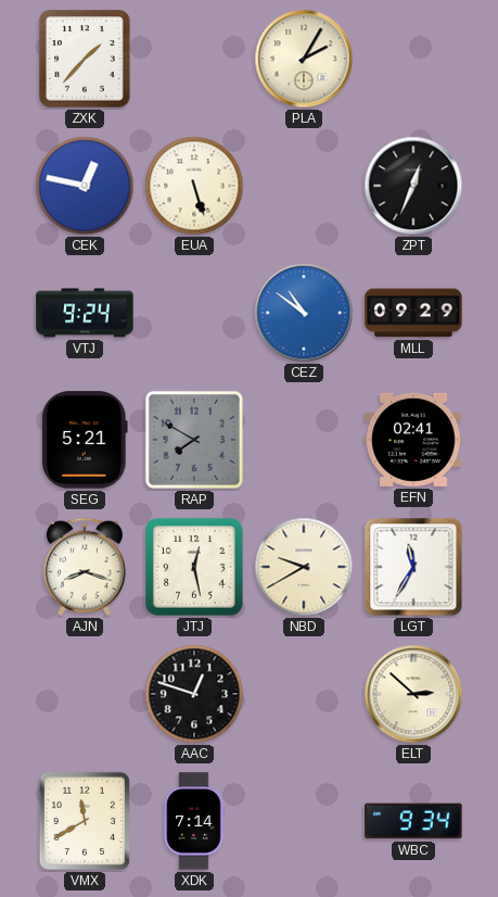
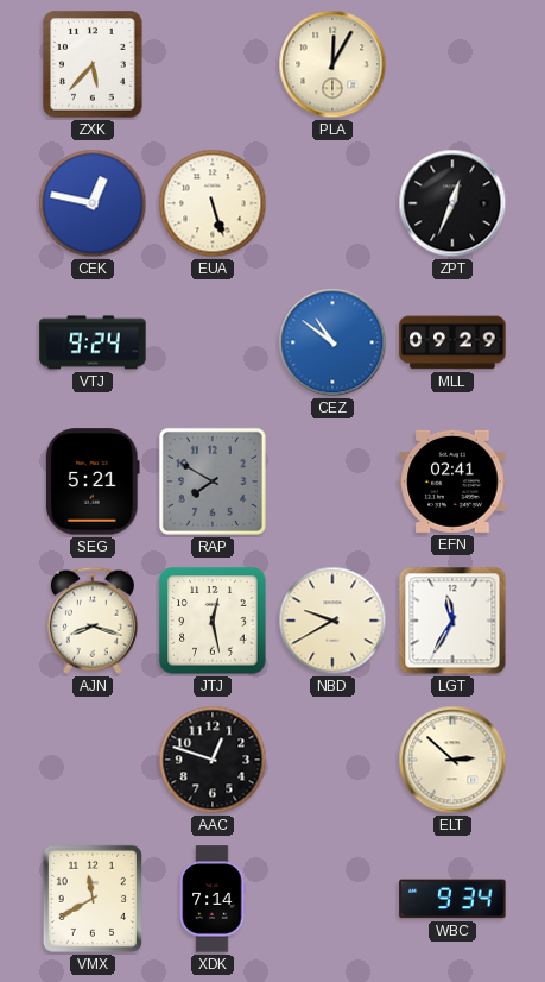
ZXK: 1:37 -> 5:37
PLA: 2:05 -> 12:05
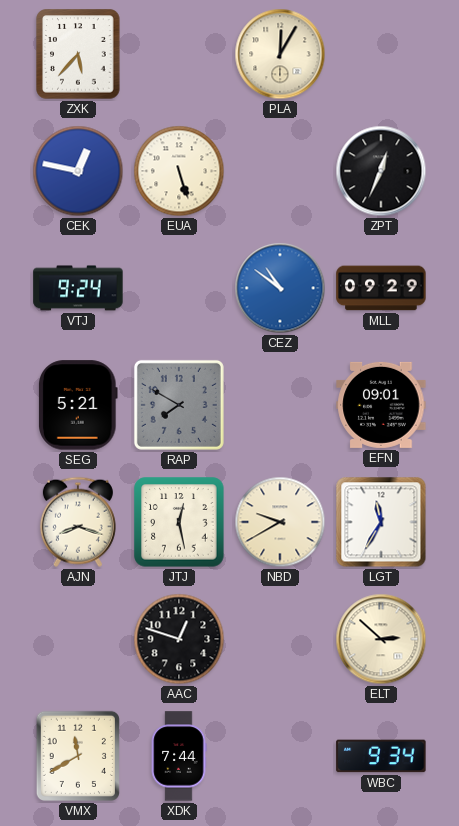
EFN: 02:41 -> 09:01
XDK: 7:14 -> 7:44
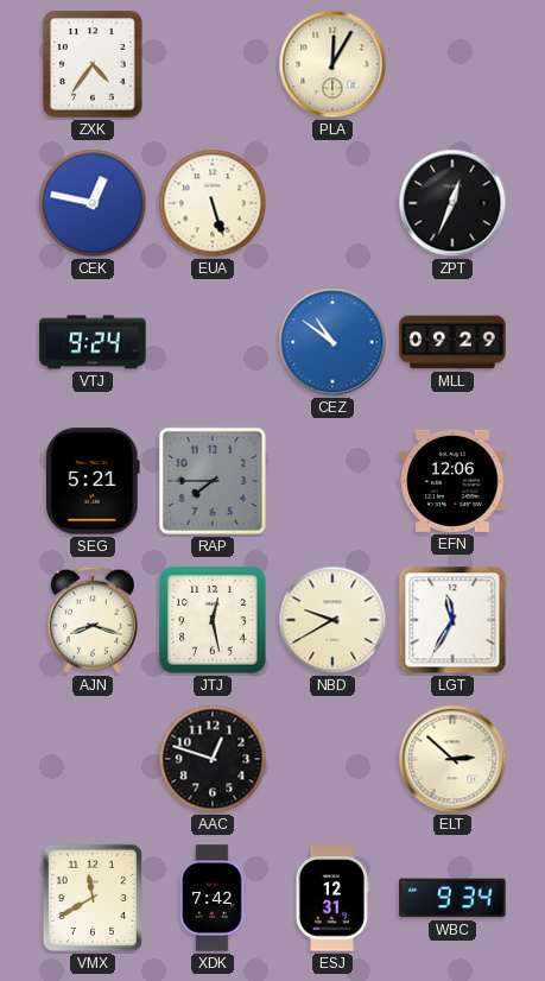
ZXK: 5:37 -> 4:36
RAP: 7:50 -> 7:45
EFN: 09:01 -> 12:06
XDK: 7:44 -> 7:42
ESJ: none -> 12:31
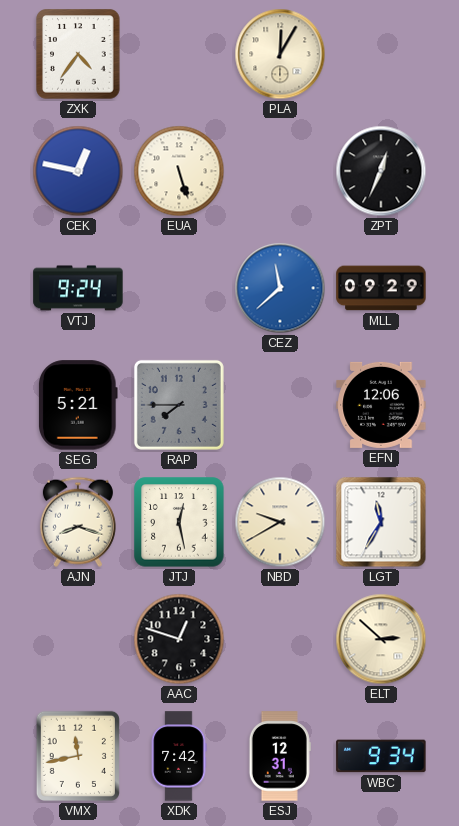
CEZ: 10:51 -> 11:38
VMX: 11:40 -> 11:43
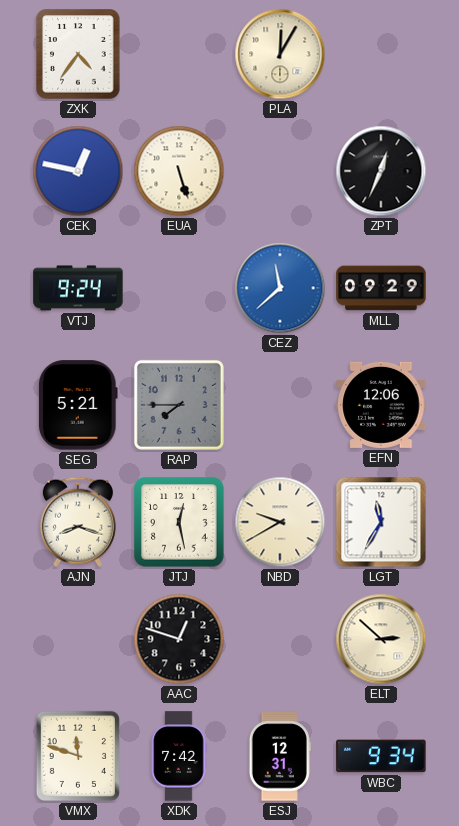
VMX: 11:43 -> 11:48
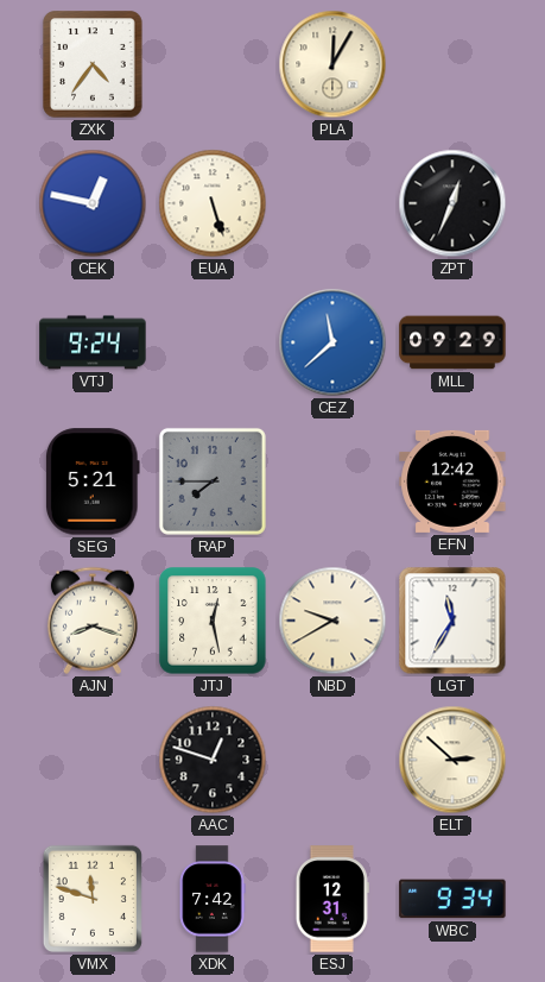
EFN: 12:06 -> 12:42
